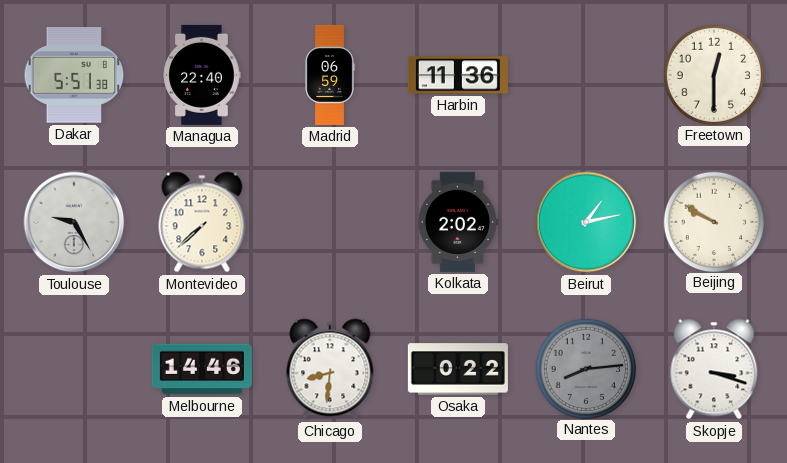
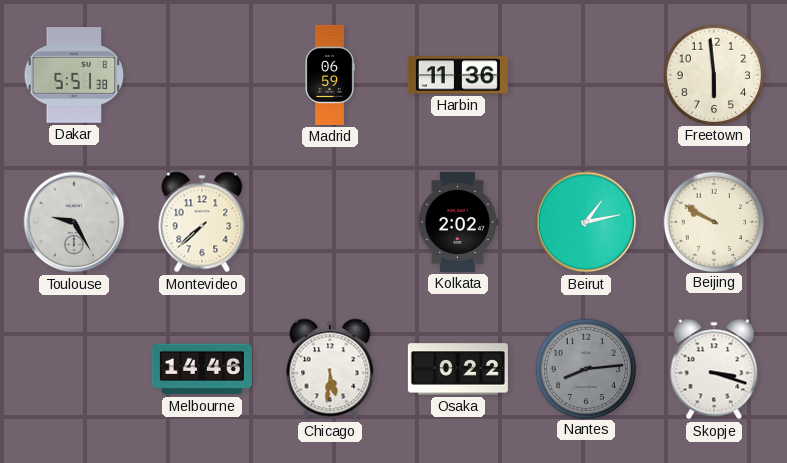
Managua: 22:40 -> none
Freetown: 12:30 -> 5:59
Chicago: 8:31 -> 5:31
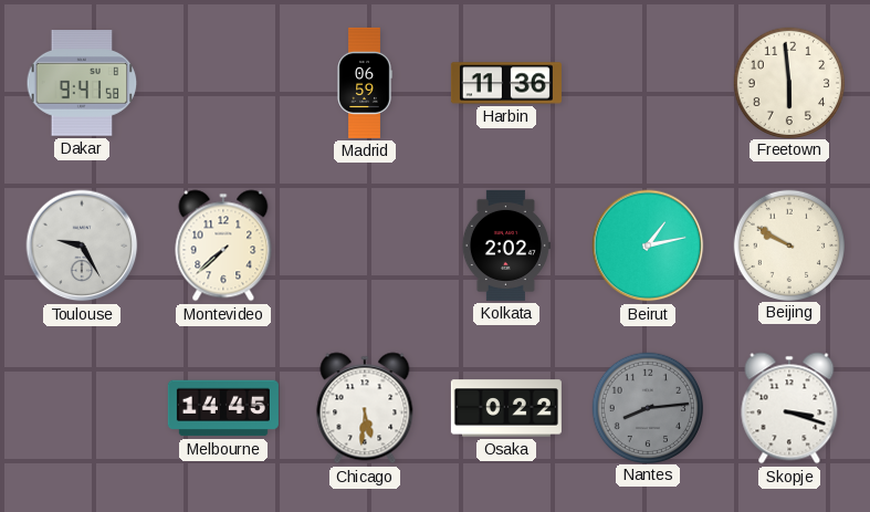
Dakar: 5:51 -> 9:41
Melbourne: 14:46 -> 14:45
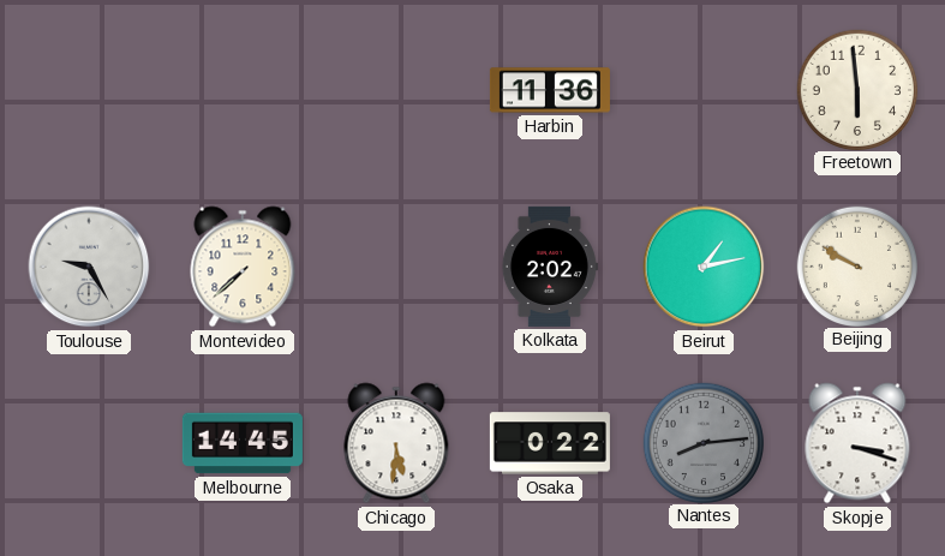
Dakar: 9:41 -> none
Madrid: 06:59 -> none
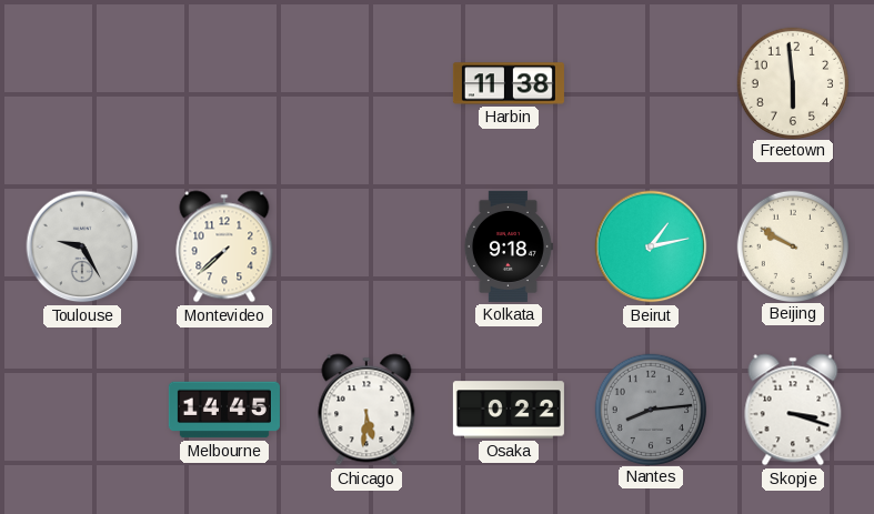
Harbin: 11:36 -> 11:38
Kolkata: 2:02 -> 9:18
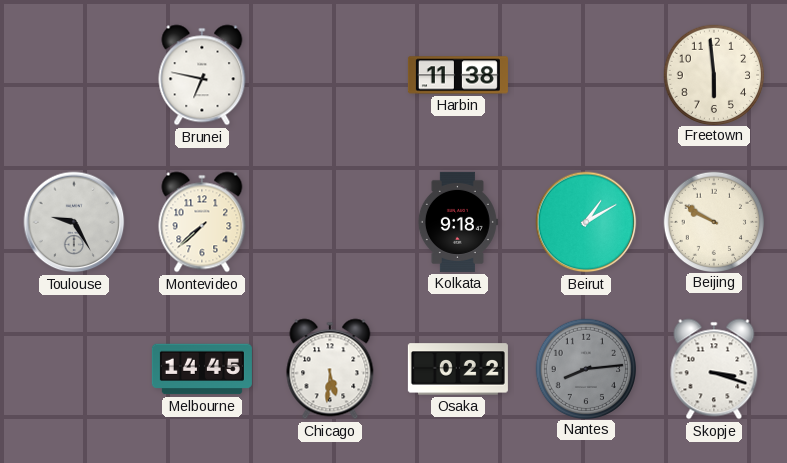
Brunei: none -> 6:47
Beirut: 1:13 -> 1:10
